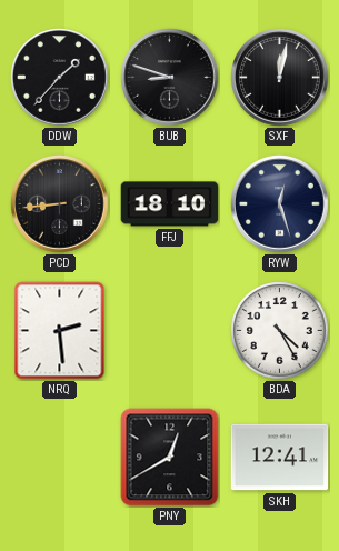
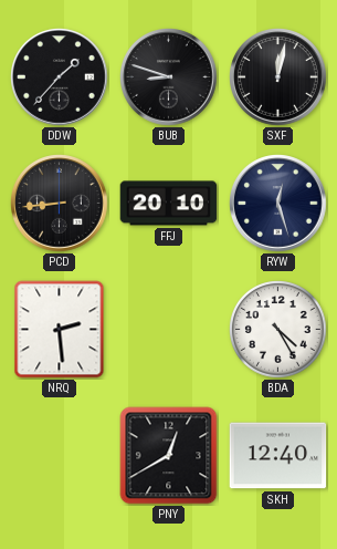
FFJ: 18:10 -> 20:10
SKH: 12:41 -> 12:40
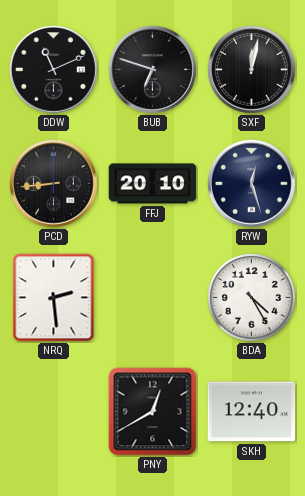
DDW: 1:37 -> 11:11
BUB: 8:48 -> 6:48
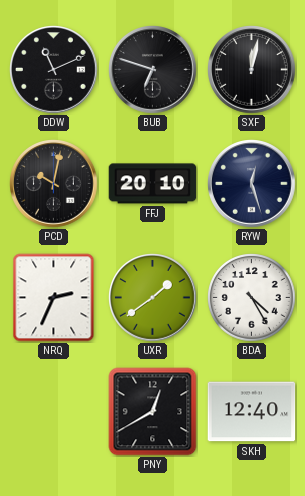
PCD: 8:44 -> 10:02
NRQ: 2:29 -> 2:34
UXR: none -> 1:39
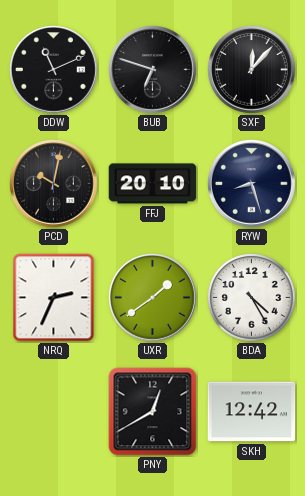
SXF: 12:02 -> 12:07
RYW: 12:27 -> 8:27
SKH: 12:40 -> 12:42
